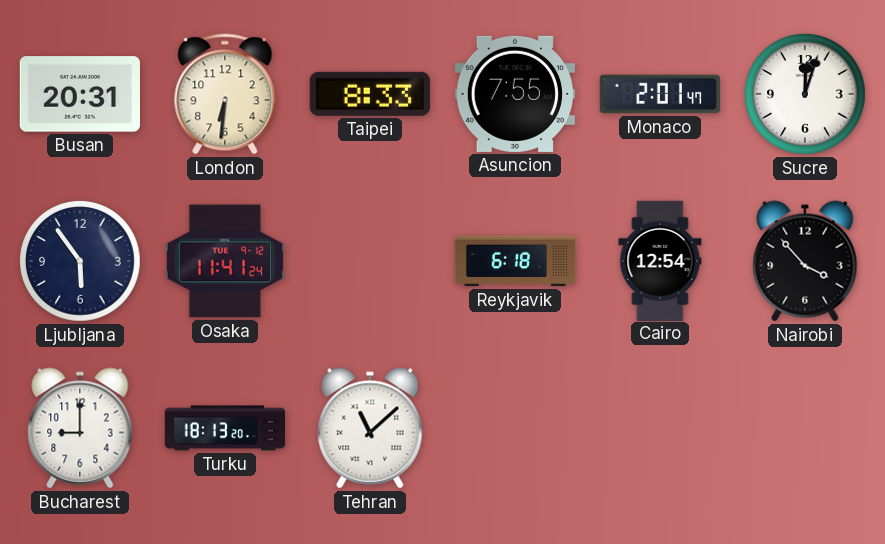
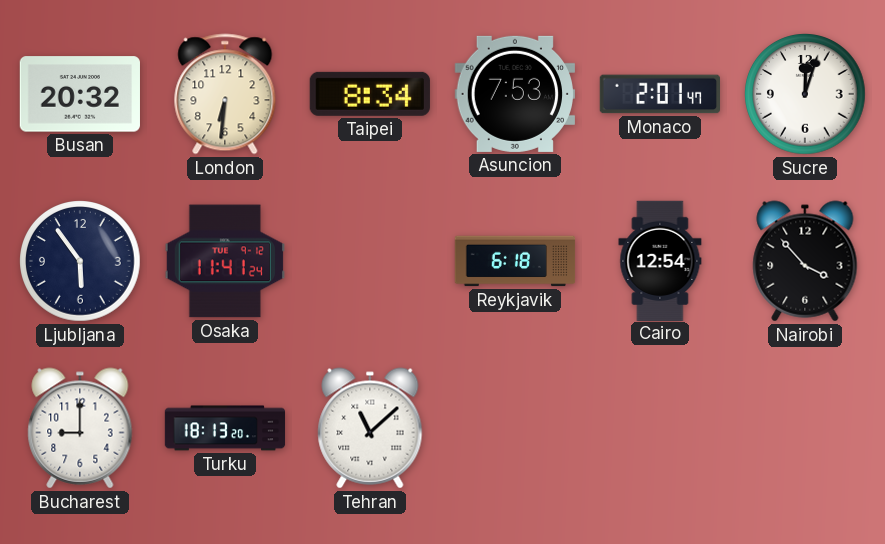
Busan: 20:31 -> 20:32
Taipei: 8:33 -> 8:34
Asuncion: 7:55 -> 7:53
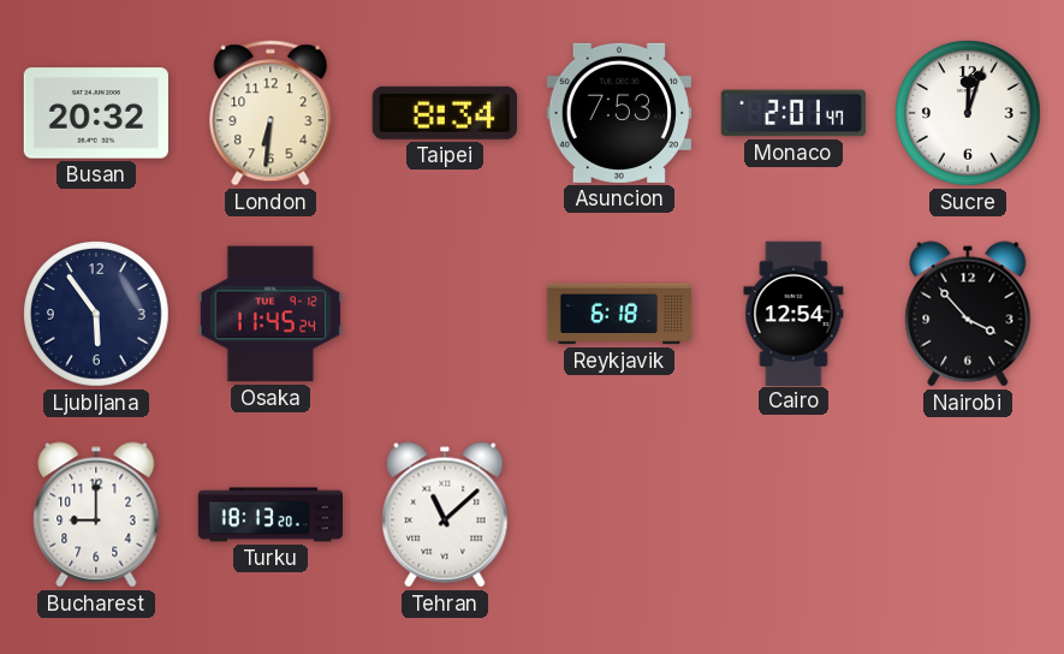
Osaka: 11:41 -> 11:45
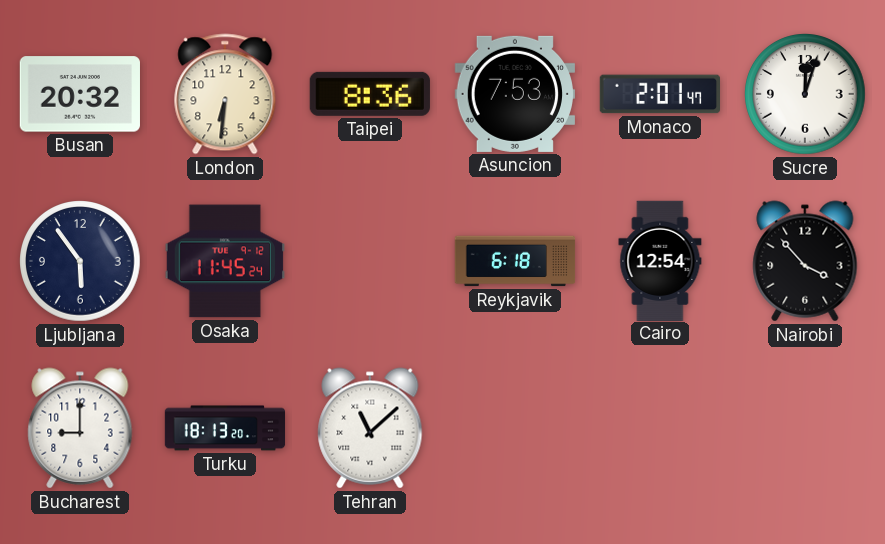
Taipei: 8:34 -> 8:36
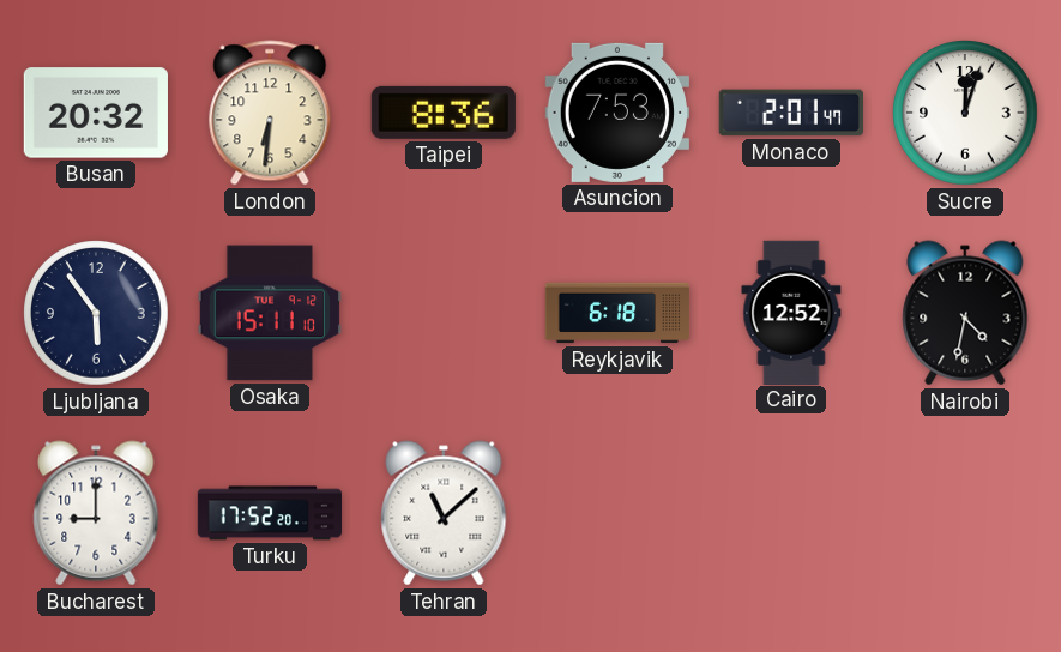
Osaka: 11:45 -> 15:11
Cairo: 12:54 -> 12:52
Nairobi: 3:53 -> 4:32
Turku: 18:13 -> 17:52
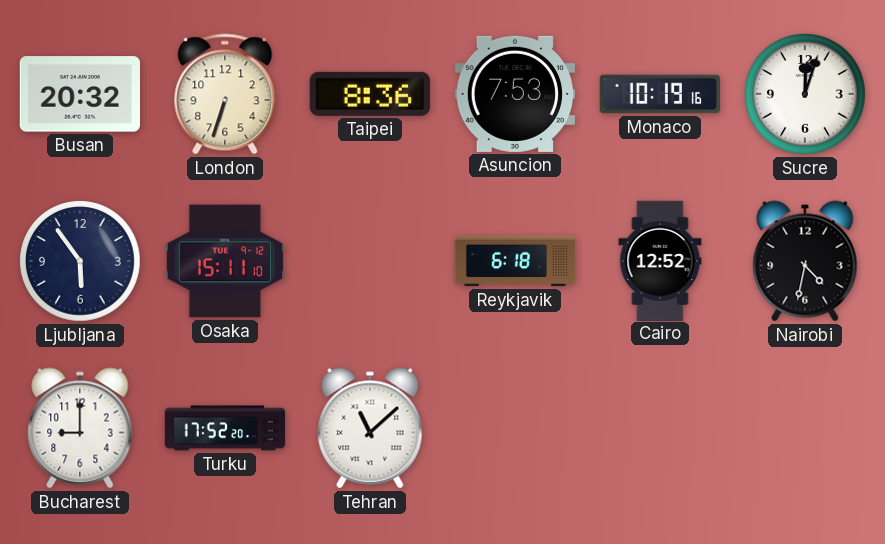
London: 6:31 -> 6:33
Monaco: 2:01 -> 10:19
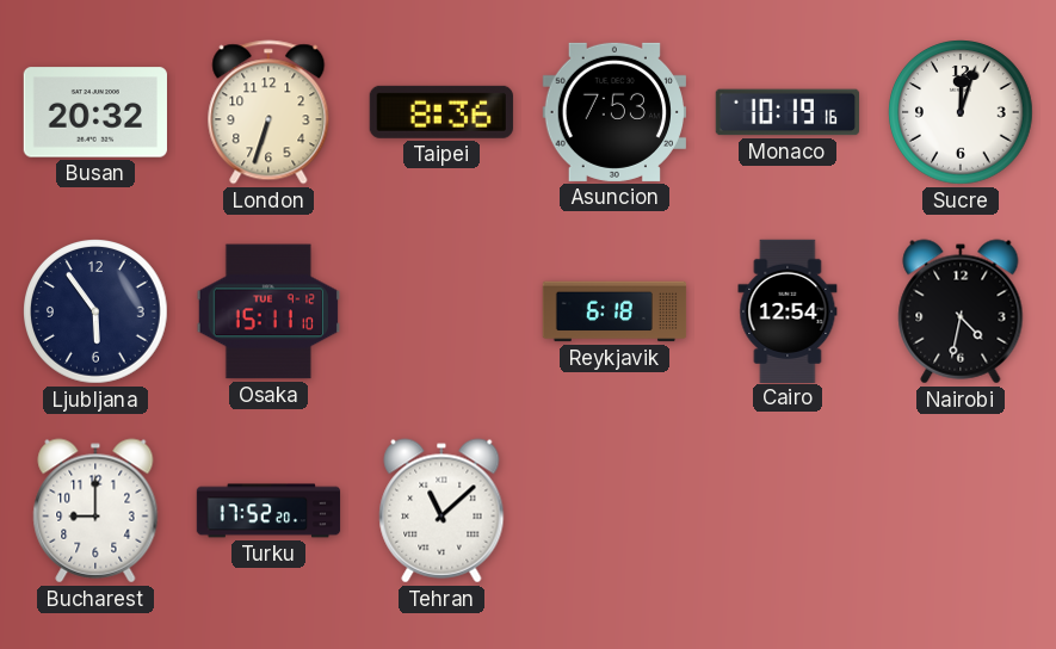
Cairo: 12:52 -> 12:54
